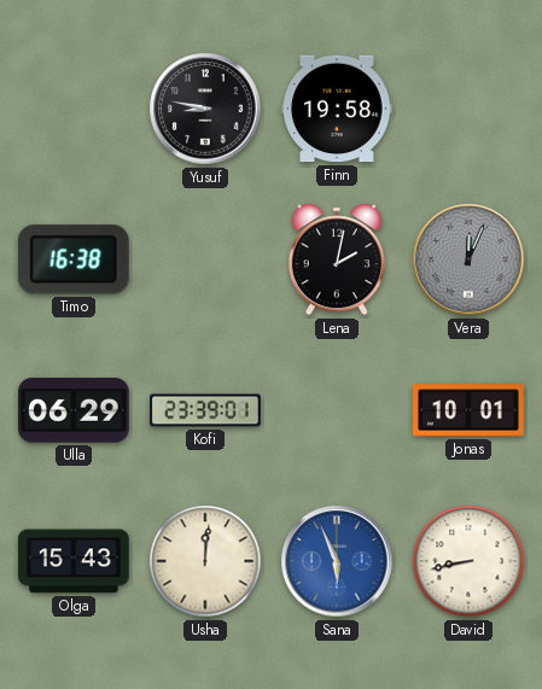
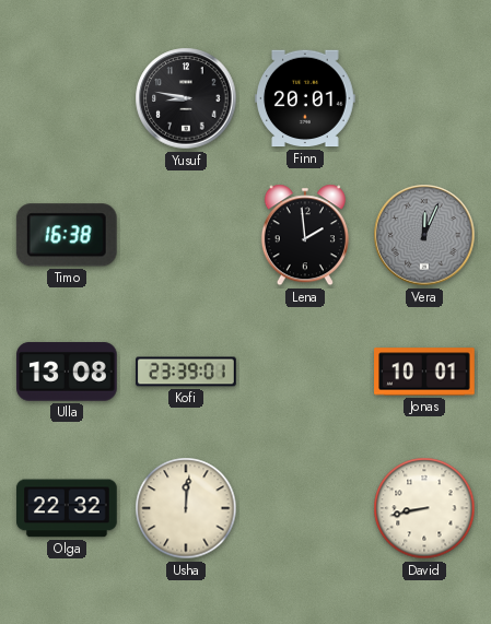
Finn: 19:58 -> 20:01
Lena: 2:02 -> 1:59
Ulla: 06:29 -> 13:08
Olga: 15:43 -> 22:32
Sana: 5:56 -> none
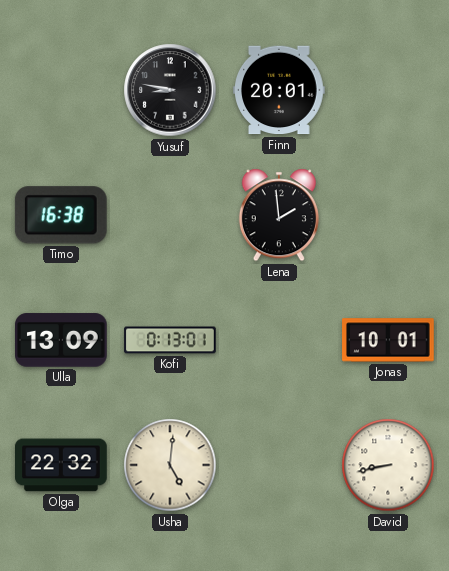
Vera: 12:04 -> none
Ulla: 13:08 -> 13:09
Kofi: 23:39 -> 0:13
Usha: 12:01 -> 5:01
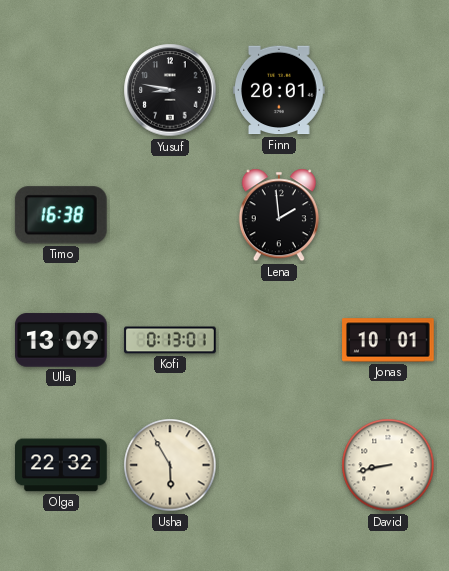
Usha: 5:01 -> 5:55
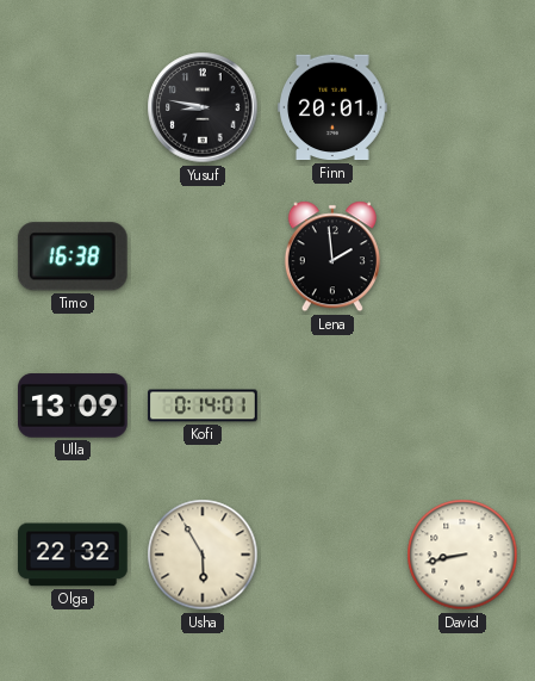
Kofi: 0:13 -> 0:14
Jonas: 10:01 -> none
